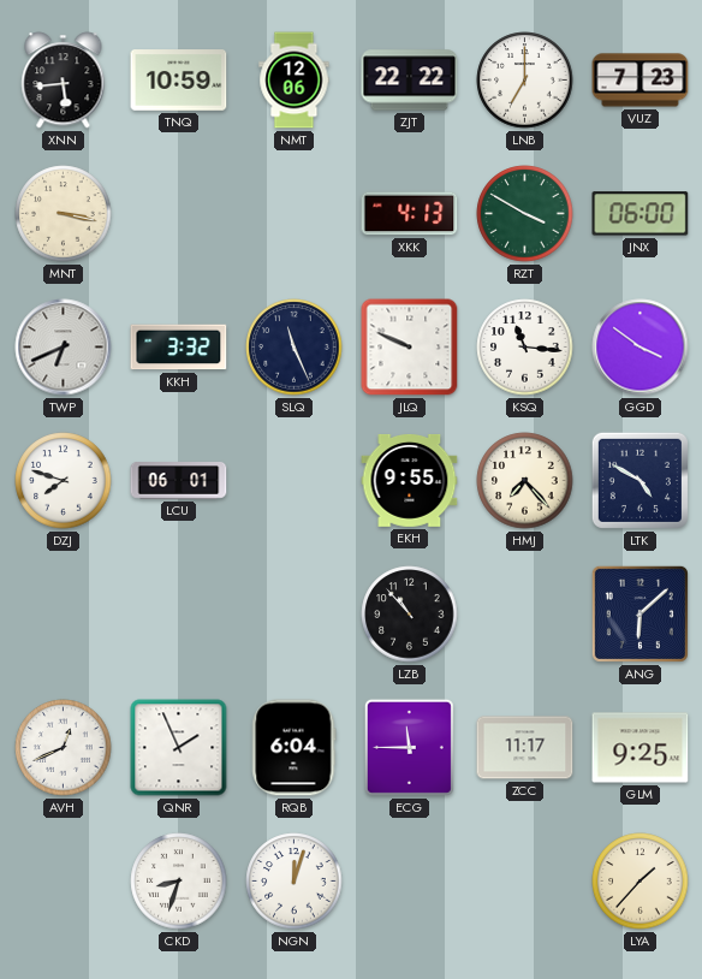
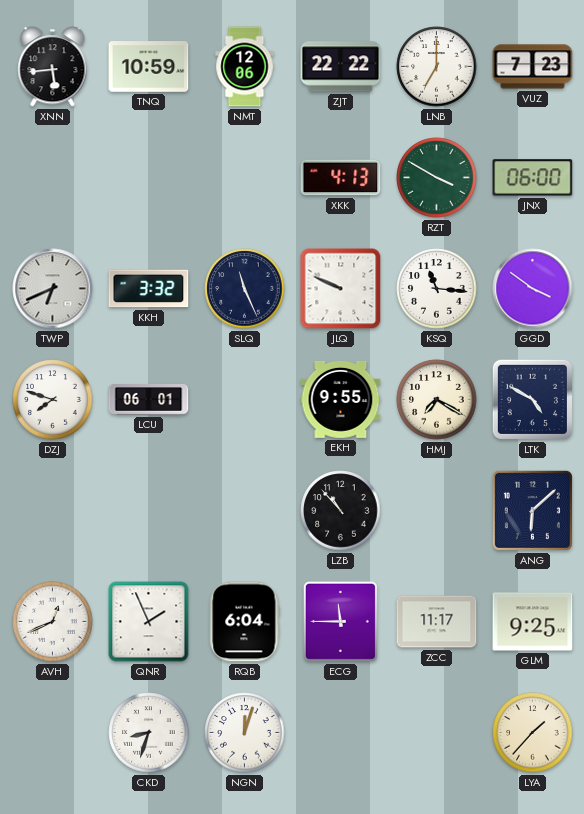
MNT: 3:17 -> none
HMJ: 7:23 -> 7:20
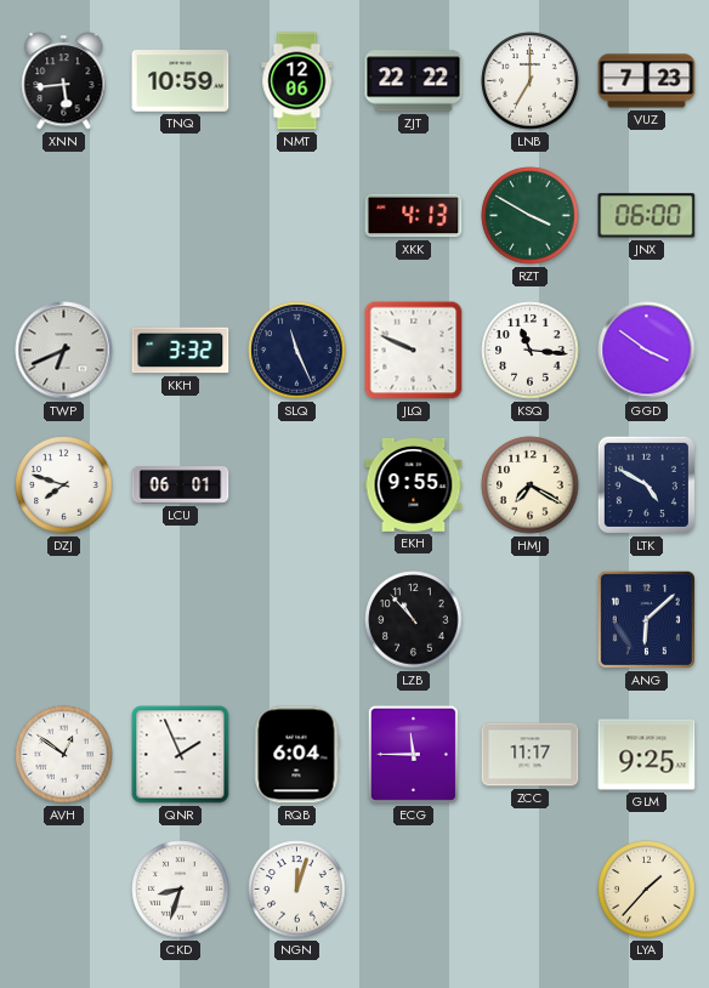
AVH: 12:41 -> 12:51
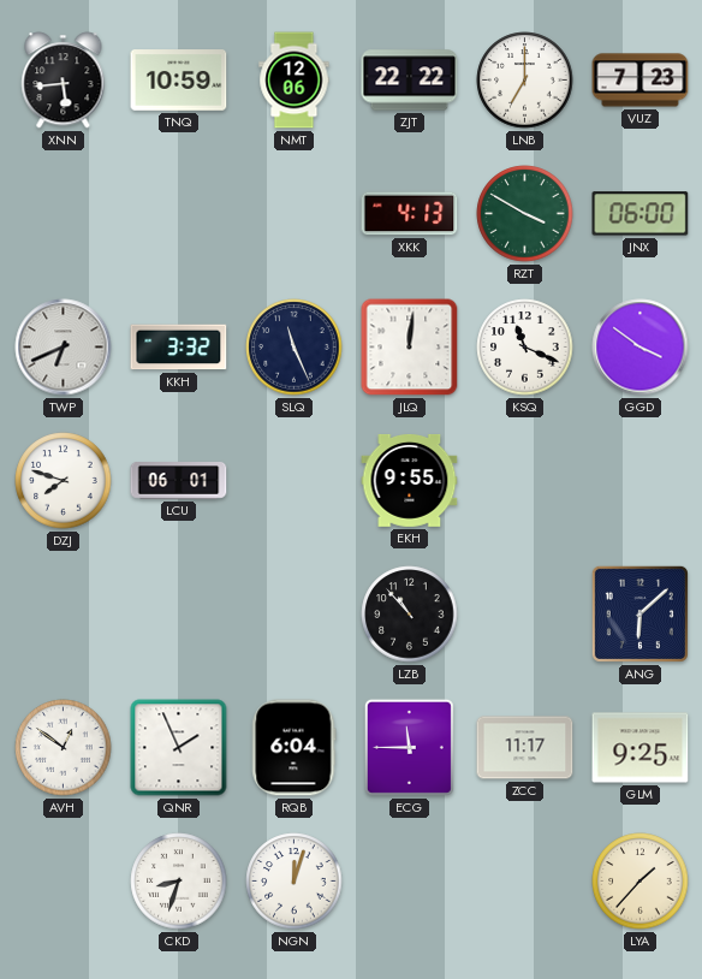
JLQ: 9:49 -> 12:01
KSQ: 11:16 -> 11:19
HMJ: 7:20 -> none
LTK: 4:50 -> none
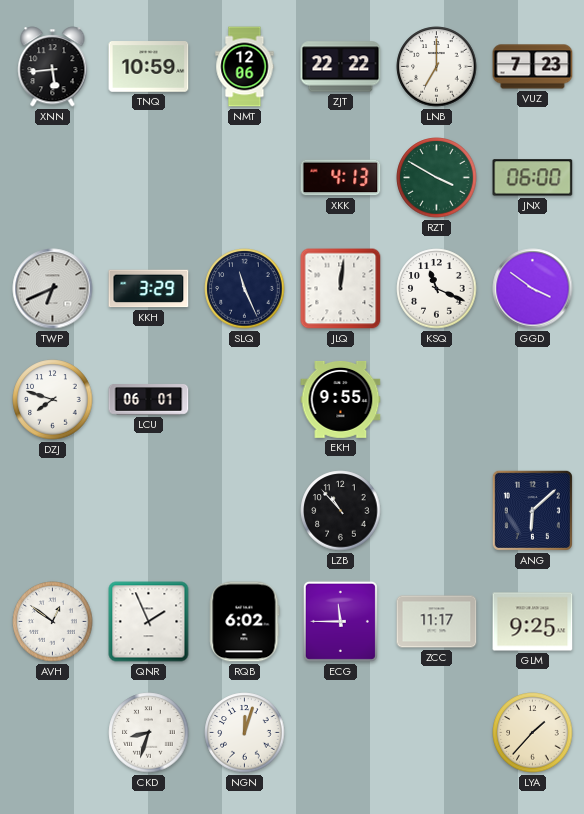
KKH: 3:32 -> 3:29
RQB: 6:04 -> 6:02
